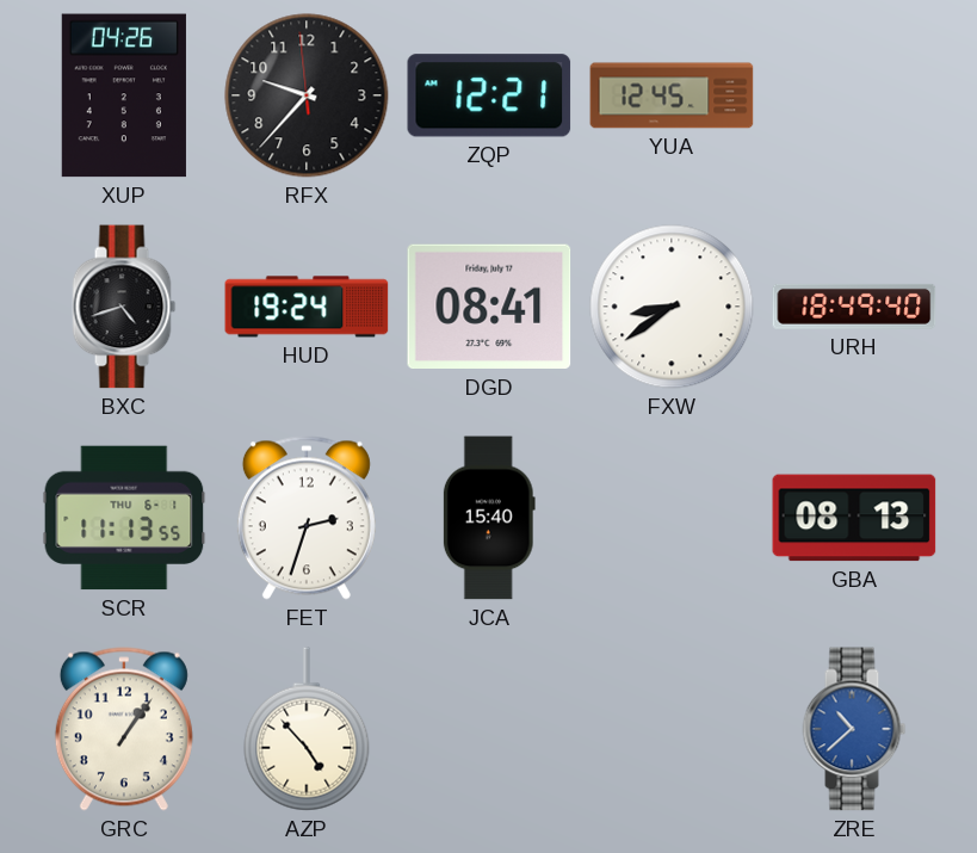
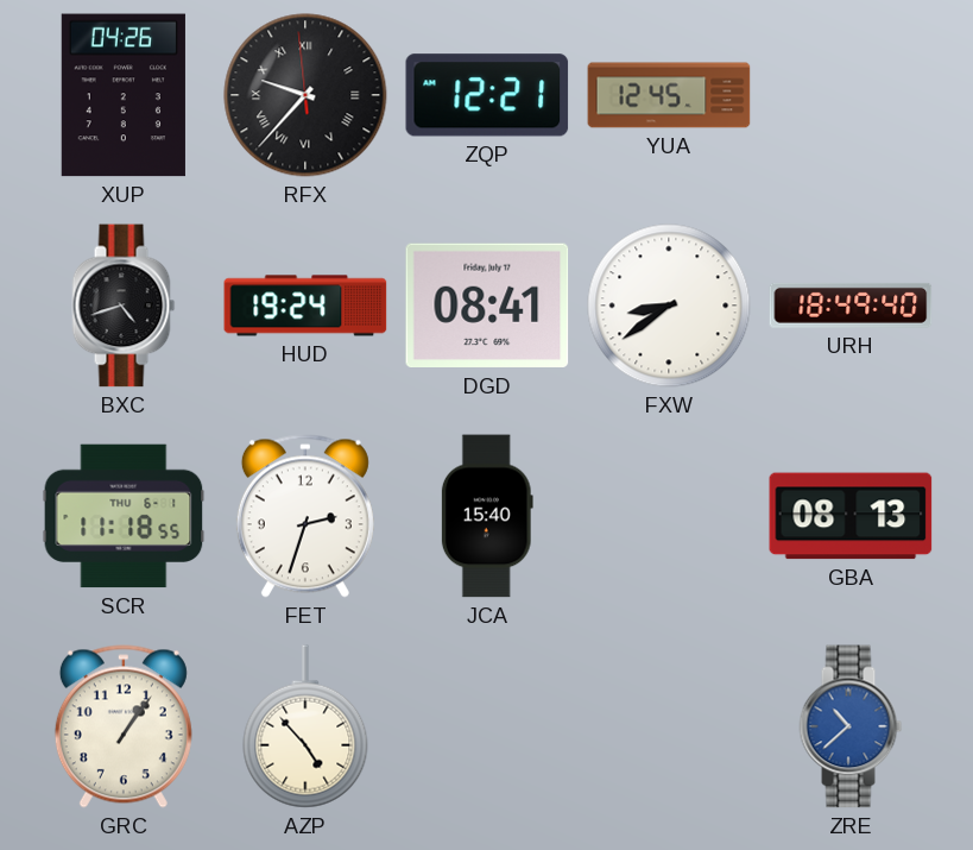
RFX numerals: Arabic -> Roman
SCR: 11:13 -> 11:18
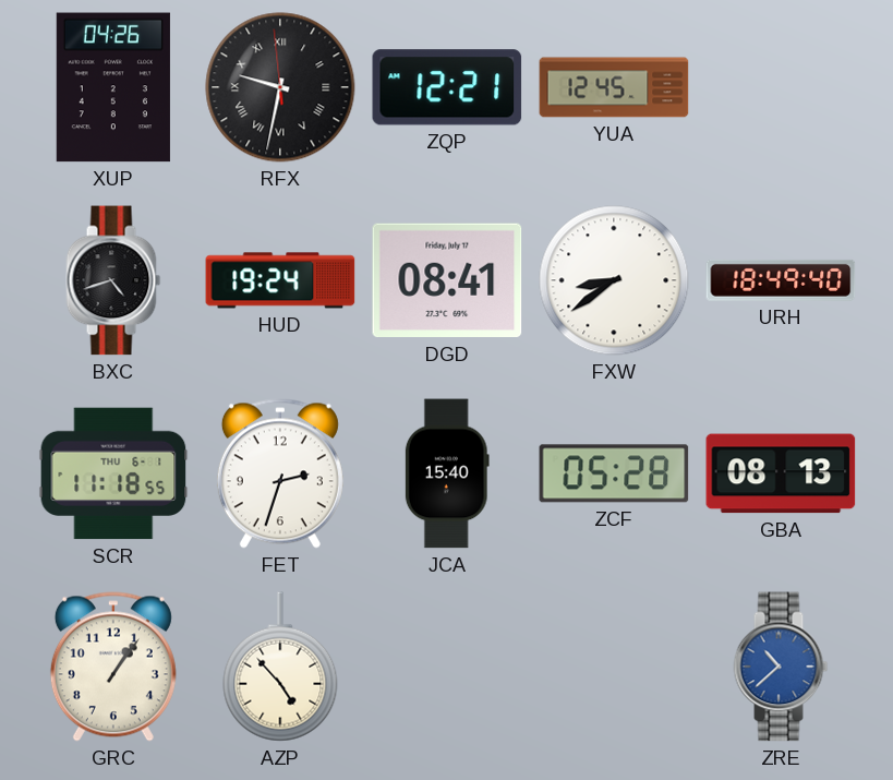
RFX: 9:36 -> 9:31
ZCF: none -> 05:28
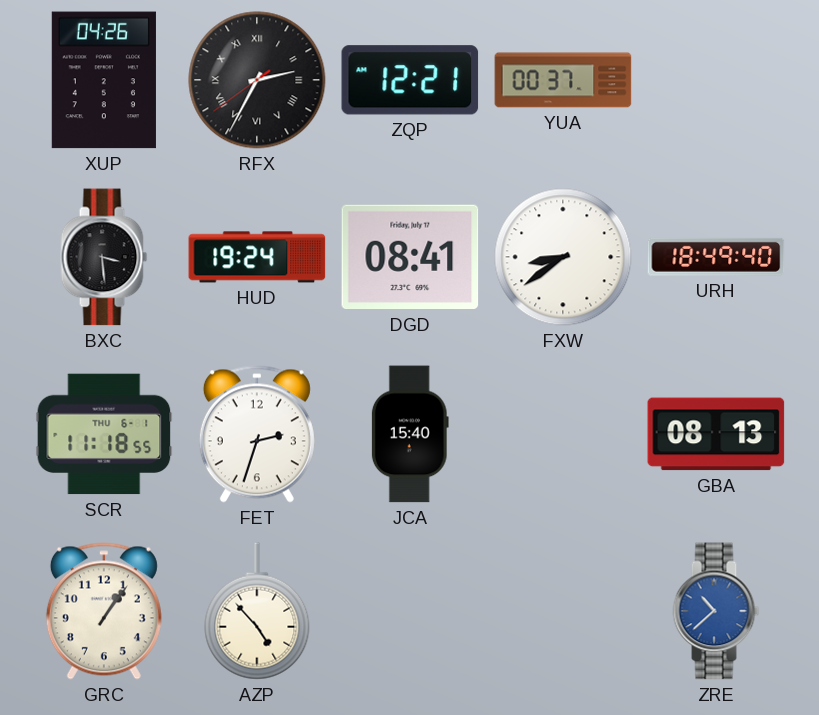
RFX: 9:31 -> 2:34
YUA: 12:45 -> 00:37
BXC: 4:42 -> 3:29
ZCF: 05:28 -> none
